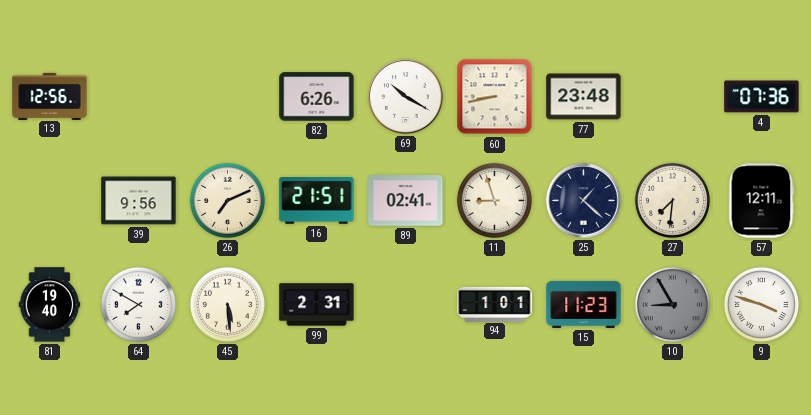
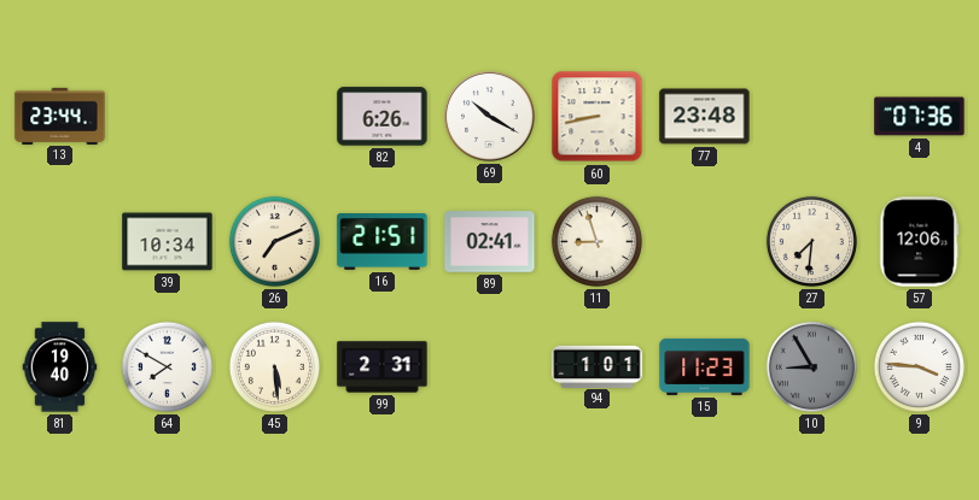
13: 12:56 -> 23:44
39: 9:56 -> 10:34
25: 1:22 -> none
57: 12:11 -> 12:06
9: 3:48 -> 3:46
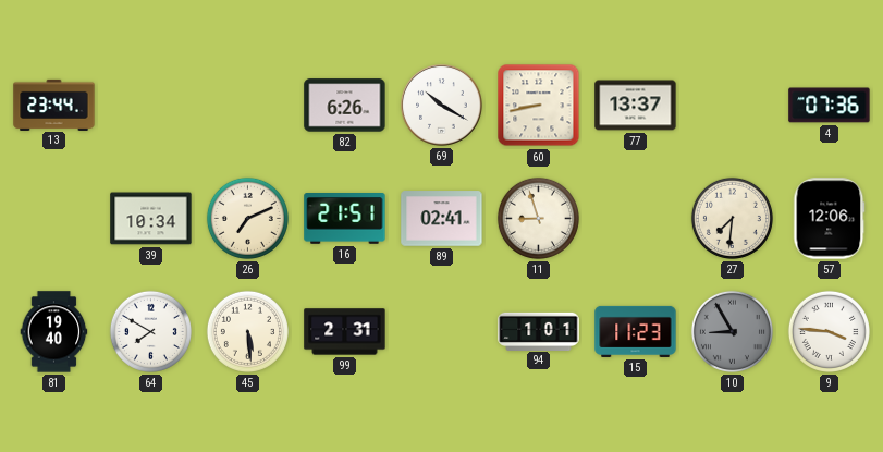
77: 23:48 -> 13:37
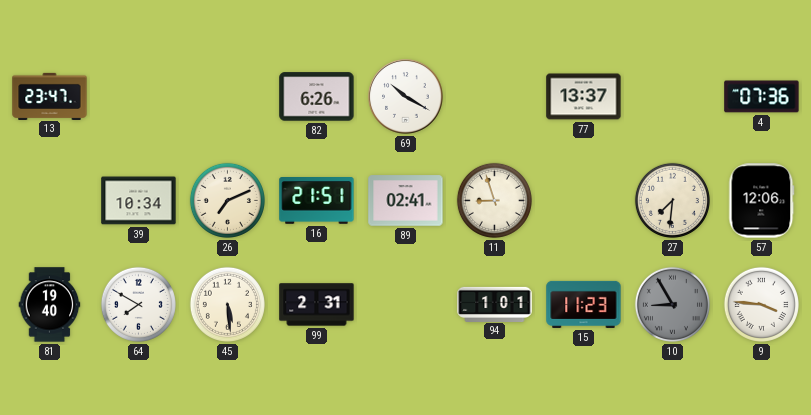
13: 23:44 -> 23:47
60: 8:43 -> none
